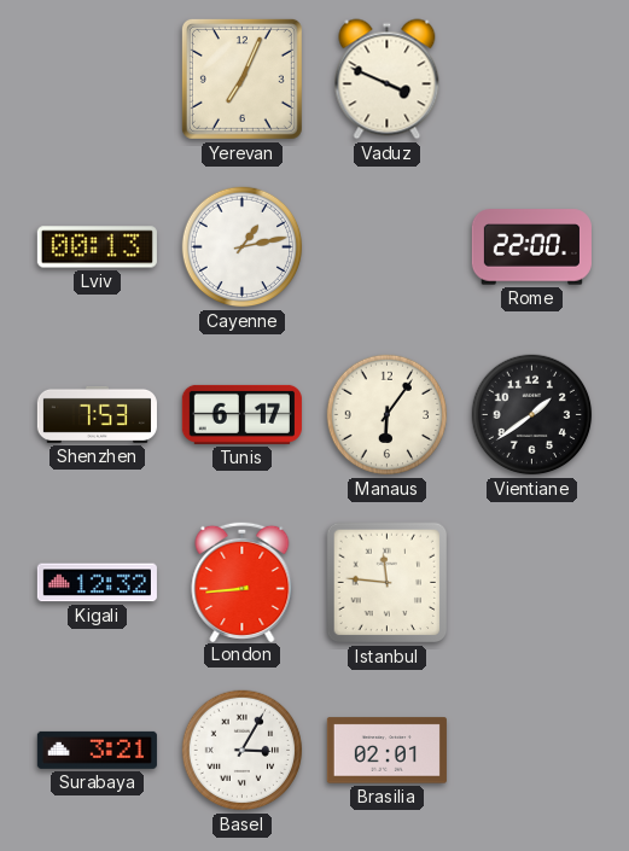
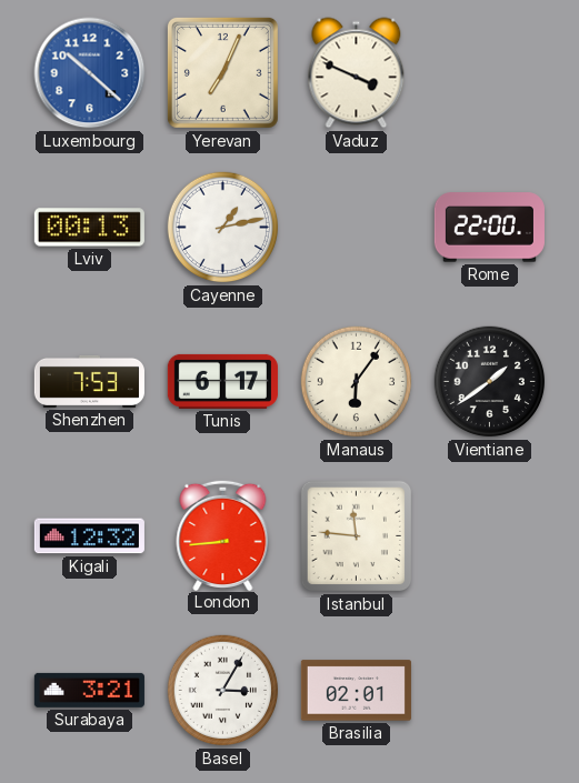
Luxembourg: none -> 10:22
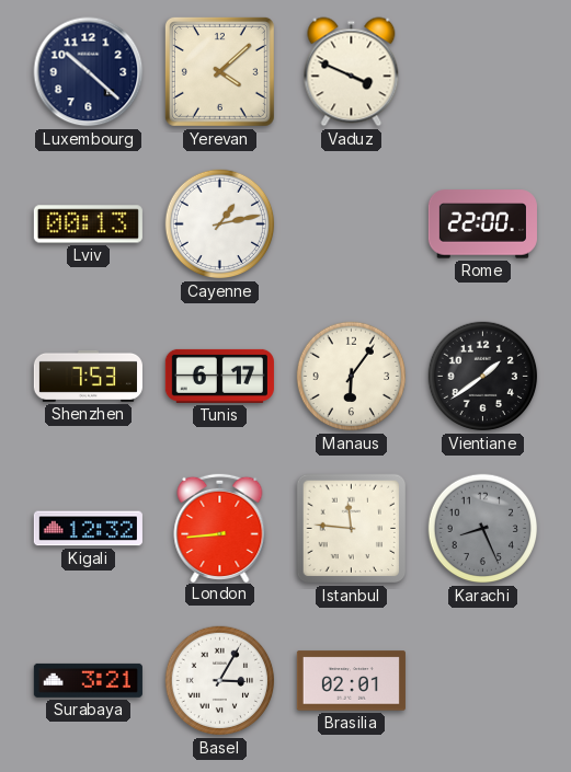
Luxembourg dial: blue -> navy
Yerevan: 7:04 -> 4:08
Karachi: none -> 8:26
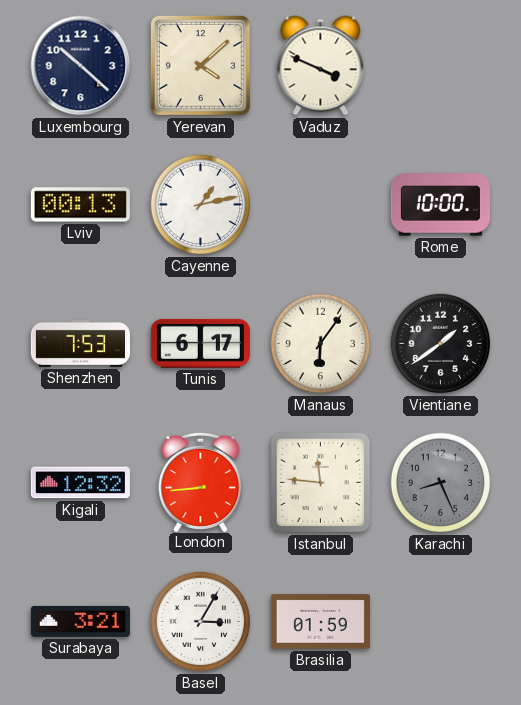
Rome: 22:00 -> 10:00
Brasilia: 02:01 -> 01:59
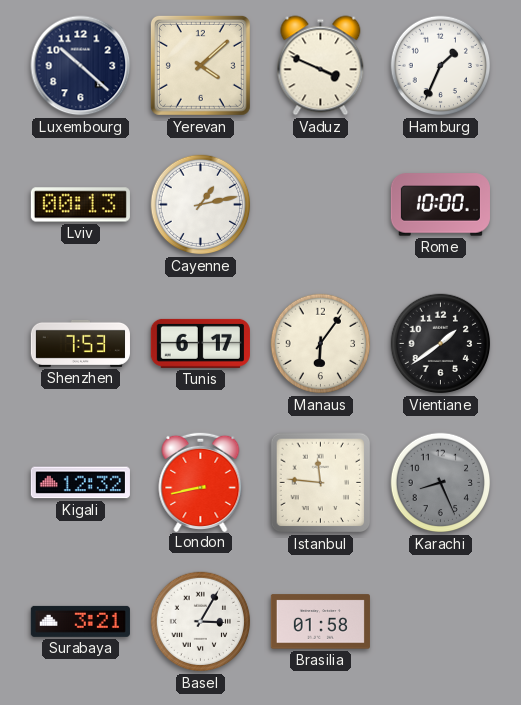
Hamburg: none -> 1:34
London: 8:44 -> 8:43
Brasilia: 01:59 -> 01:58
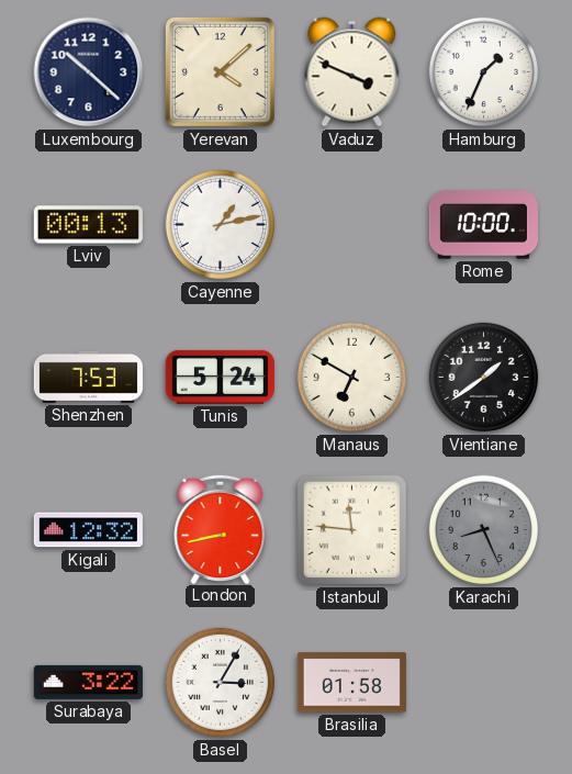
Tunis: 6:17 -> 5:24
Manaus: 6:06 -> 6:50
Surabaya: 3:21 -> 3:22
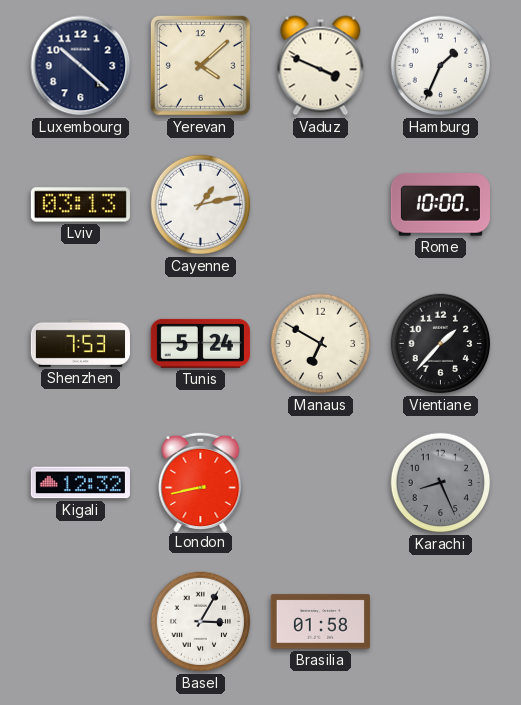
Lviv: 00:13 -> 03:13
Vientiane: 1:39 -> 1:37
Istanbul: 11:46 -> none
Surabaya: 3:22 -> none
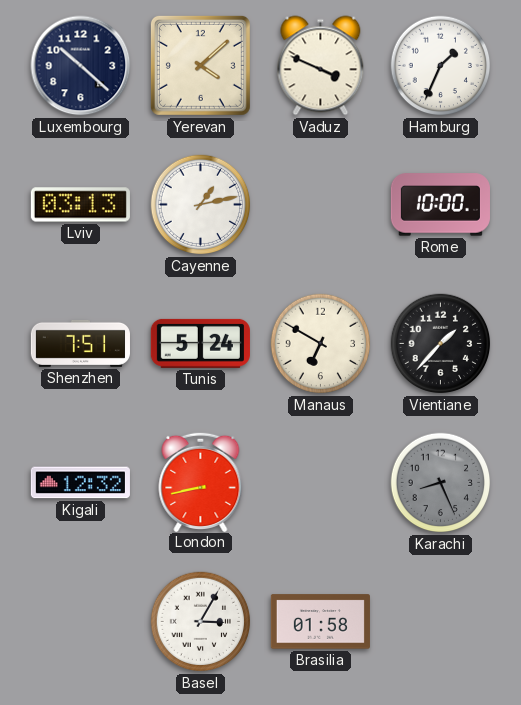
Shenzhen: 7:53 -> 7:51
